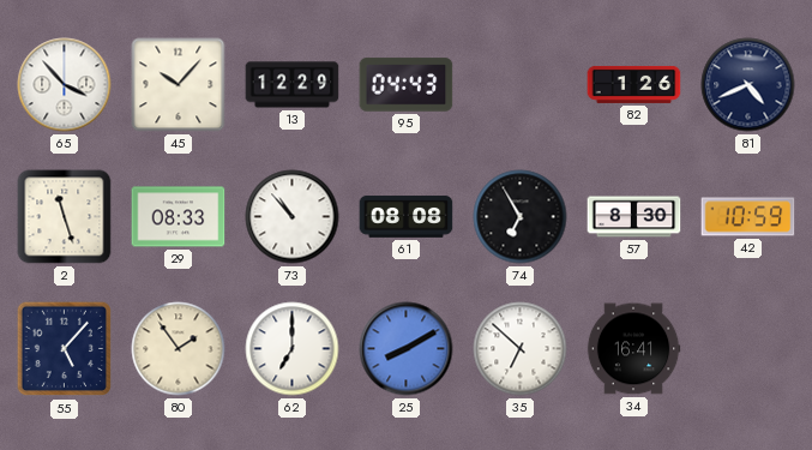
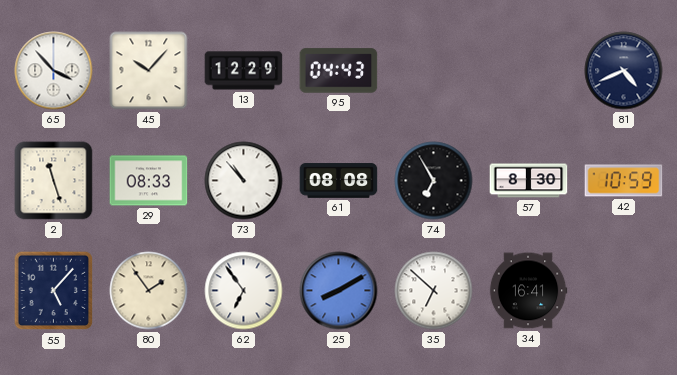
82: 1:26 -> none
62: 7:00 -> 6:54
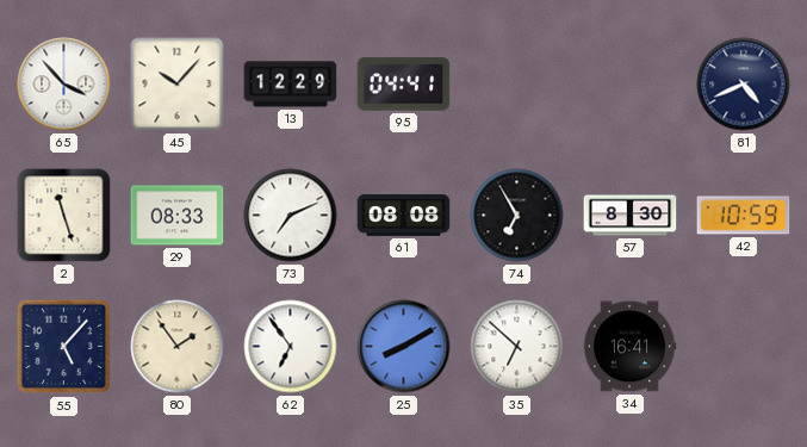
95: 04:43 -> 04:41
73: 10:53 -> 7:11
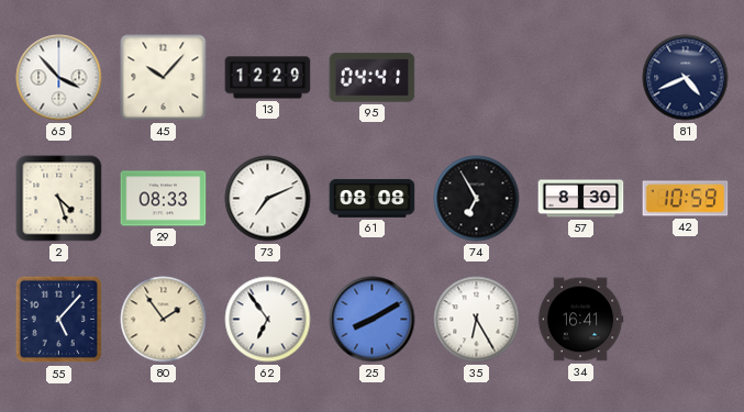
2: 11:27 -> 4:27
35: 6:52 -> 6:25
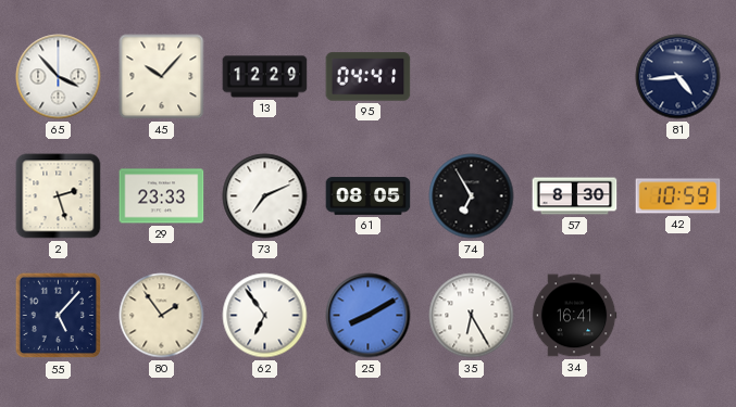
81: 4:41 -> 4:44
2: 4:27 -> 2:27
29: 08:33 -> 23:33
61: 08:08 -> 08:05
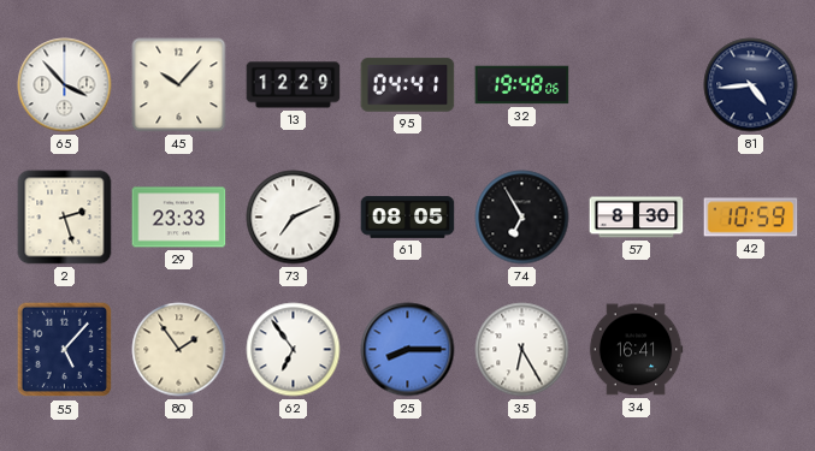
32: none -> 19:48
25: 8:10 -> 8:15
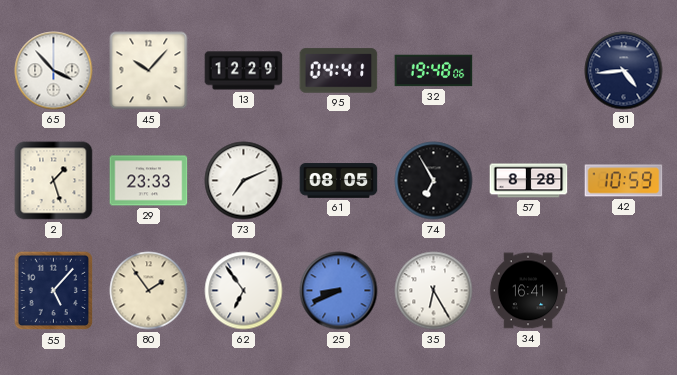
2: 2:27 -> 1:27
57: 8:30 -> 8:28
25: 8:15 -> 8:41
